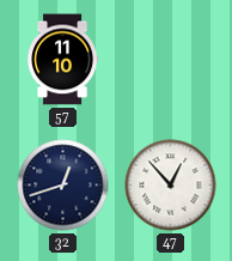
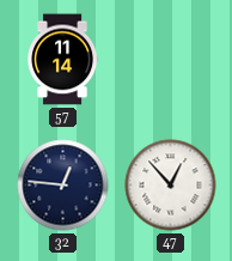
57: 11:10 -> 11:14
32: 12:42 -> 12:46
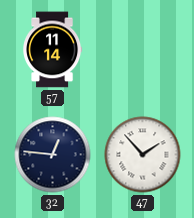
47: 12:53 -> 1:53
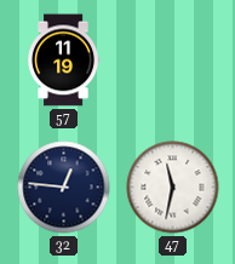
57: 11:14 -> 11:19
47: 1:53 -> 11:32
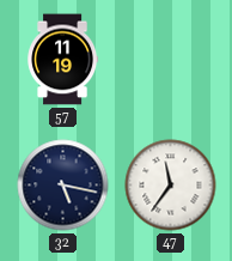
32: 12:46 -> 5:17
47: 11:32 -> 11:36
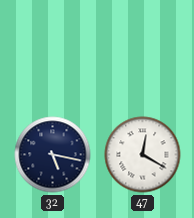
57: 11:19 -> none
47: 11:36 -> 12:20
